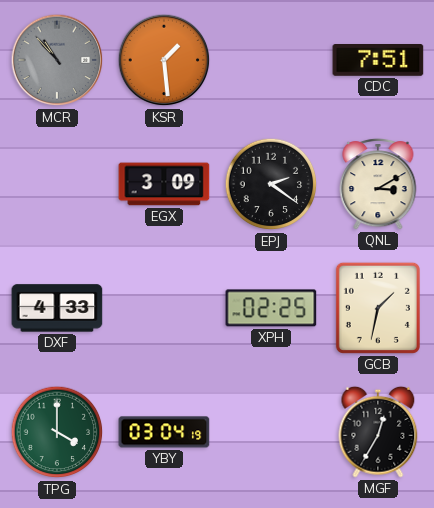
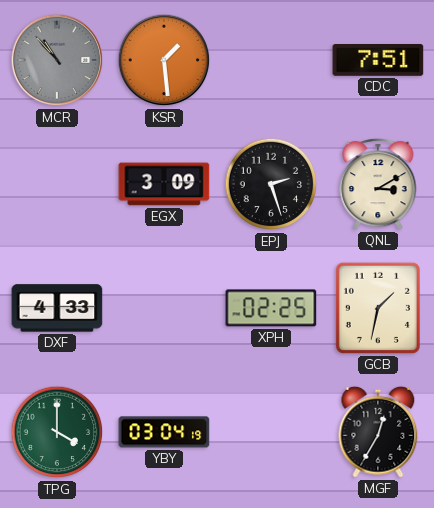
EPJ: 2:21 -> 2:27
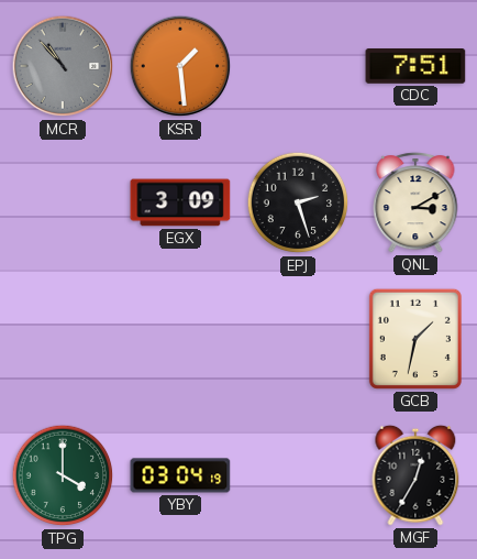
DXF: 4:33 -> none
XPH: 02:25 -> none
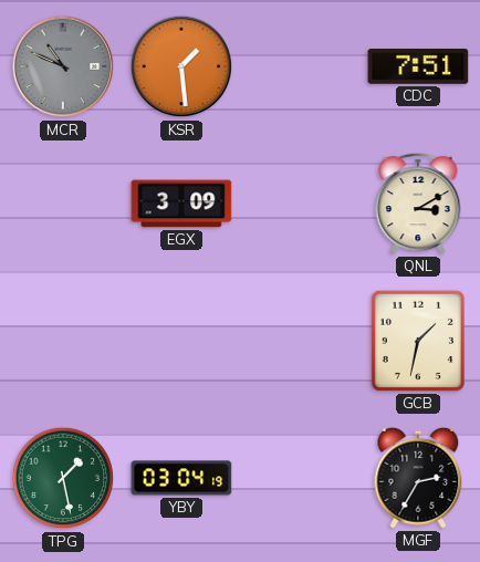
MCR: 10:53 -> 10:49
EPJ: 2:27 -> none
TPG: 4:00 -> 1:28
MGF: 12:35 -> 2:35
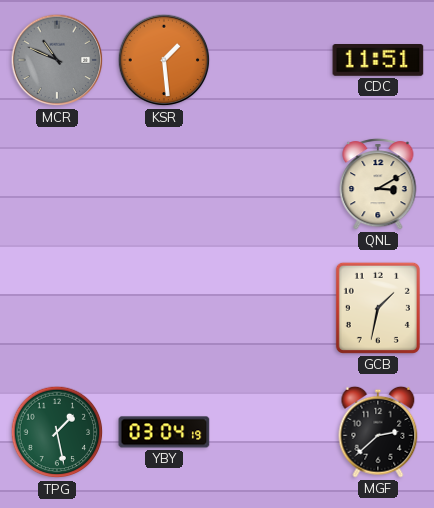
CDC: 7:51 -> 11:51
EGX: 3:09 -> none
MGF: 2:35 -> 2:38
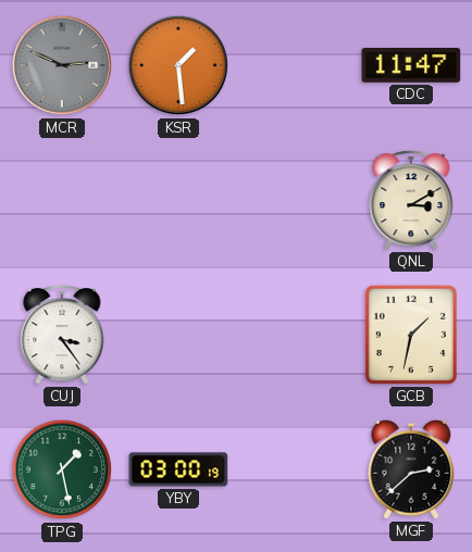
MCR: 10:49 -> 2:49
CDC: 11:51 -> 11:47
CUJ: none -> 3:24
YBY: 03:04 -> 03:00
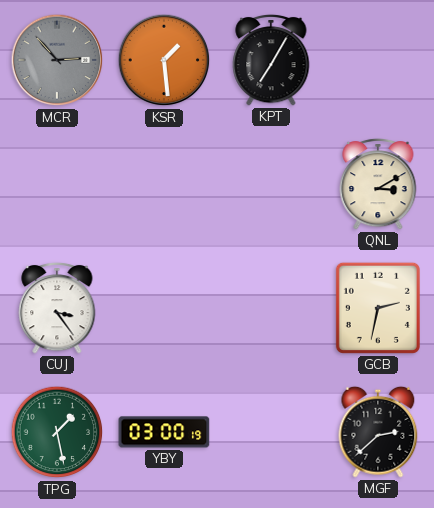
MCR: 2:49 -> 2:53
KPT: none -> 7:05
CDC: 11:47 -> none
GCB: 1:32 -> 2:32
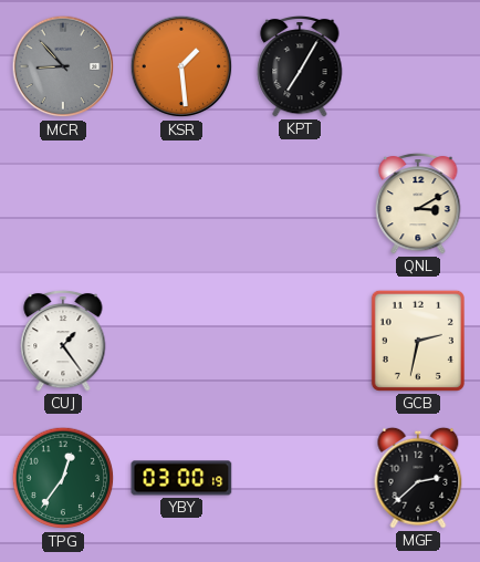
MCR: 2:53 -> 8:53
CUJ: 3:24 -> 1:24
TPG: 1:28 -> 12:36
